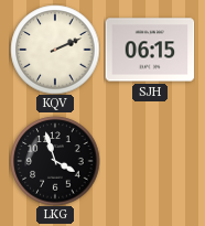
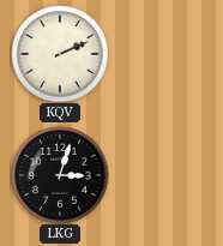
SJH: 06:15 -> none
LKG: 3:57 -> 3:03
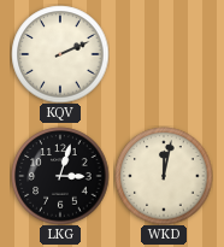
WKD: none -> 12:02
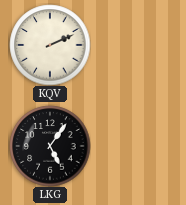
LKG: 3:03 -> 5:06
WKD: 12:02 -> none
